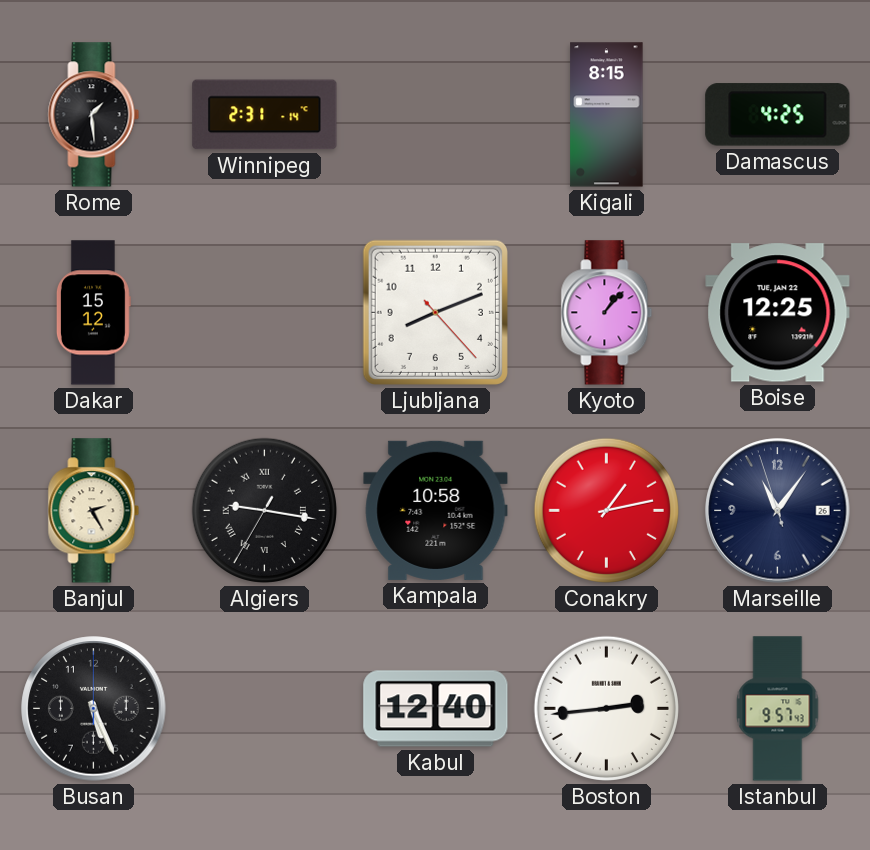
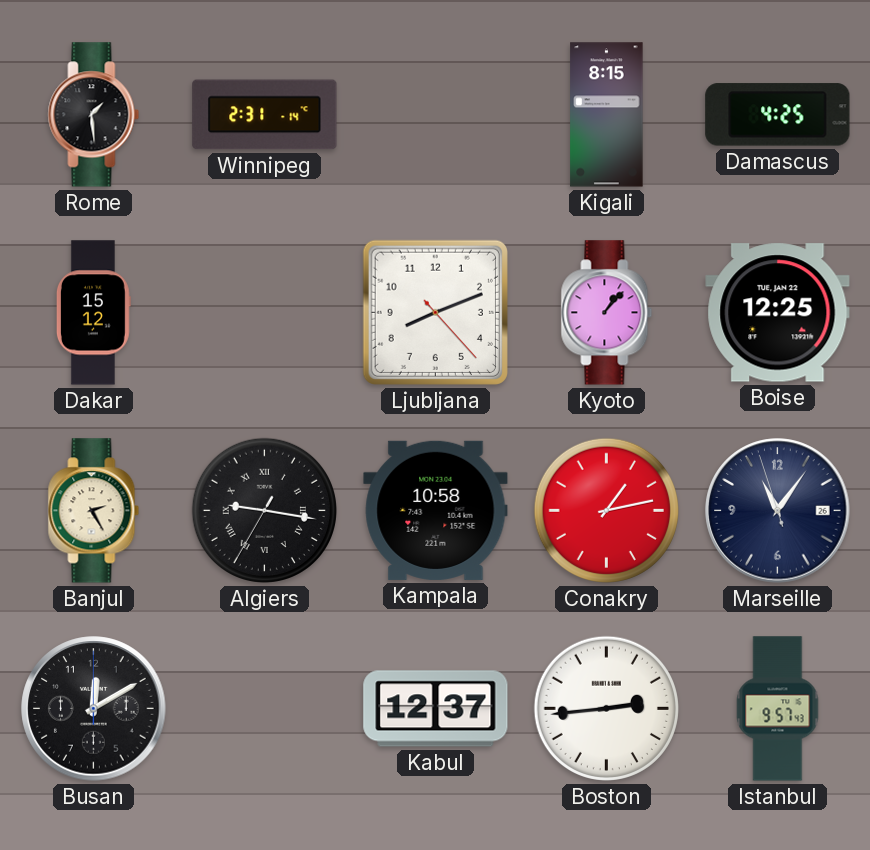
Busan: 5:26 -> 12:10
Kabul: 12:40 -> 12:37
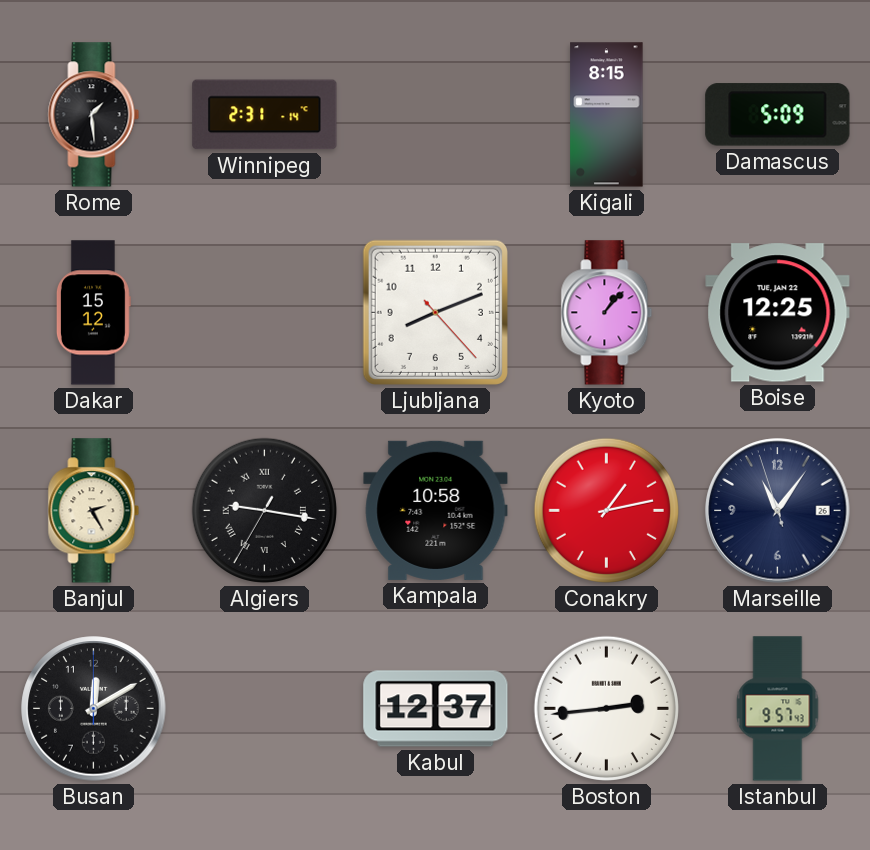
Damascus: 4:25 -> 5:09
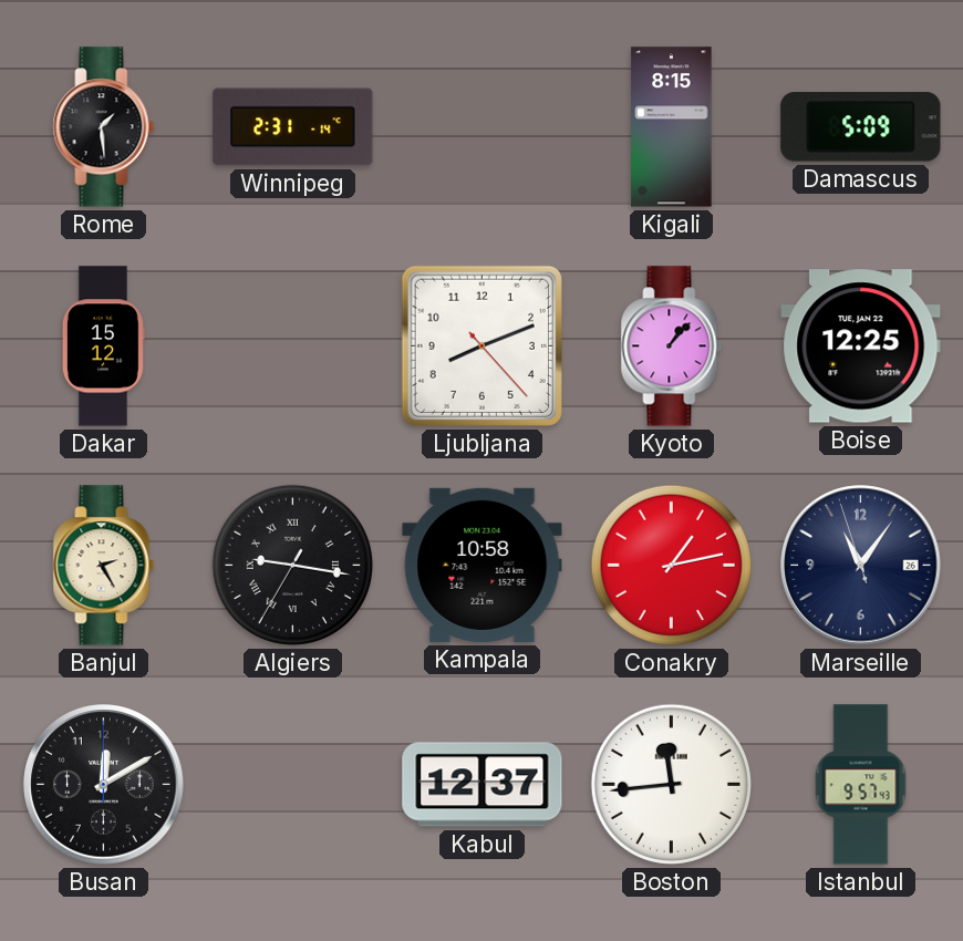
Boston: 2:44 -> 11:44
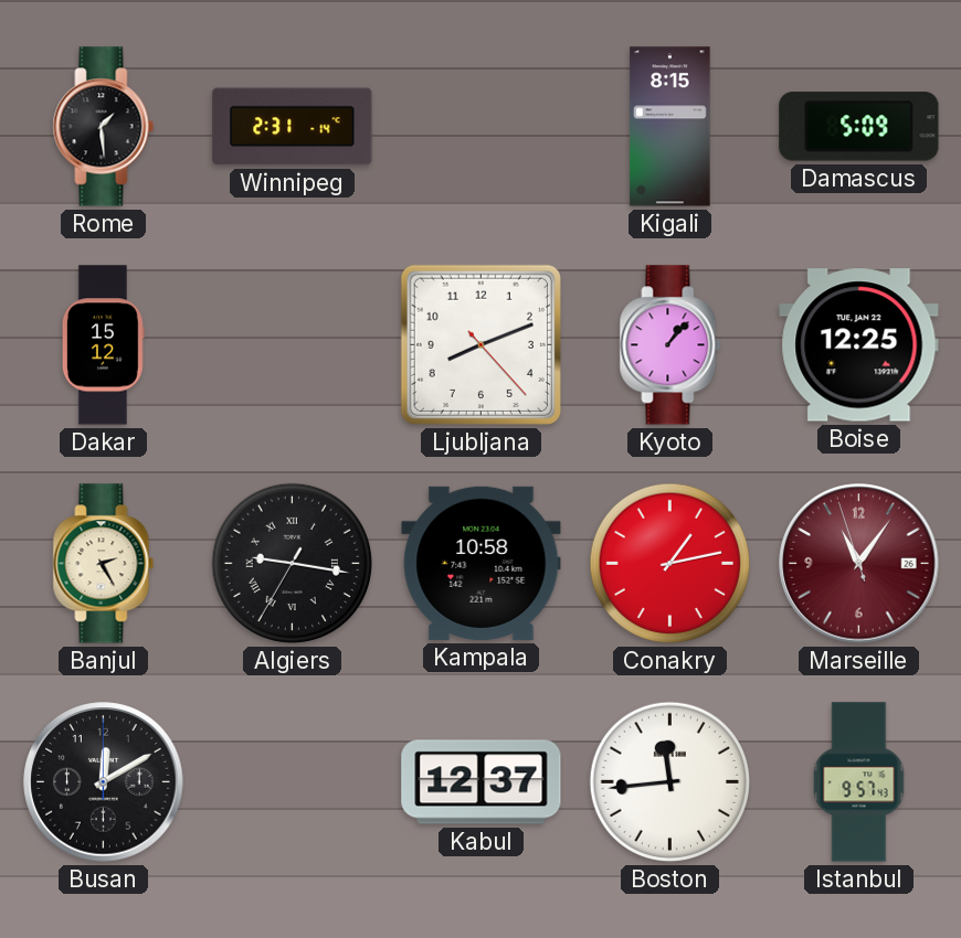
Marseille dial: navy -> burgundy
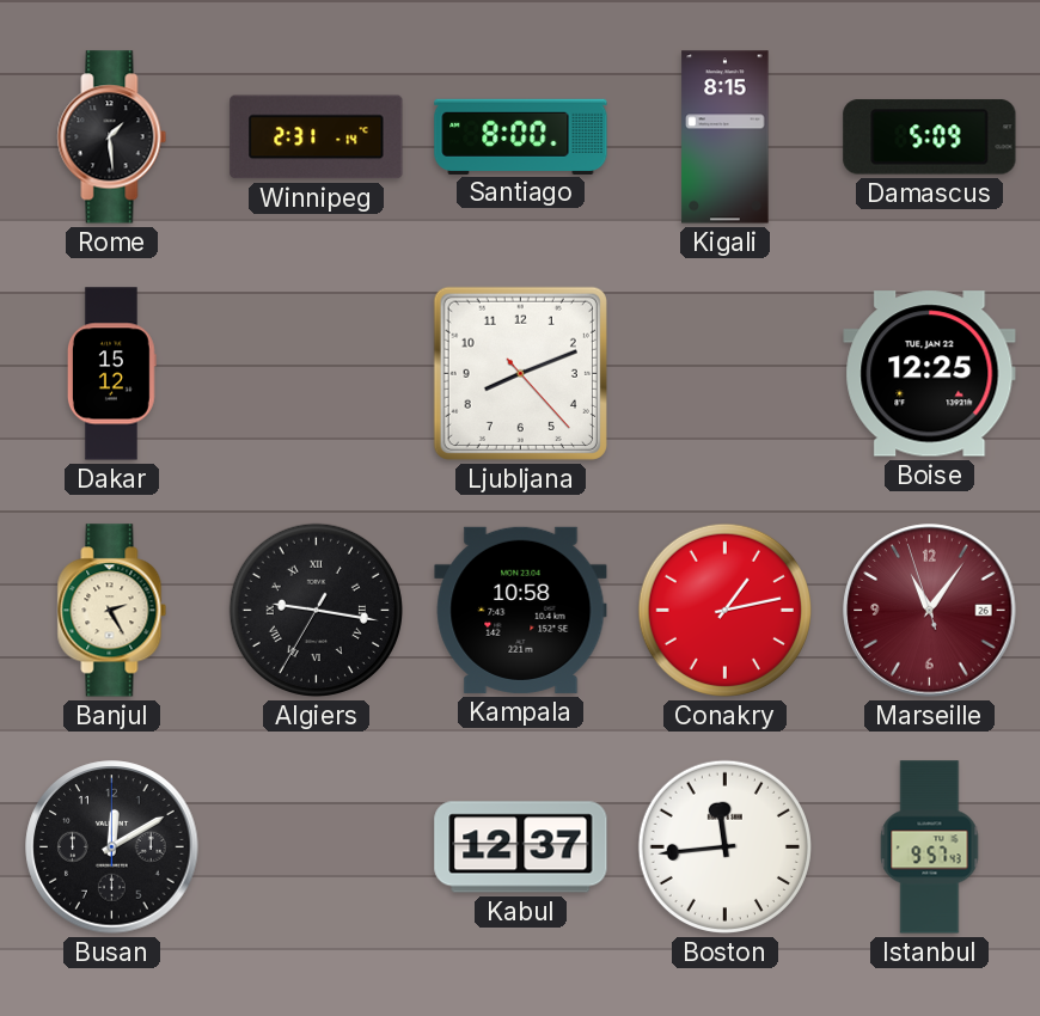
Santiago: none -> 8:00
Kyoto: 1:07 -> none
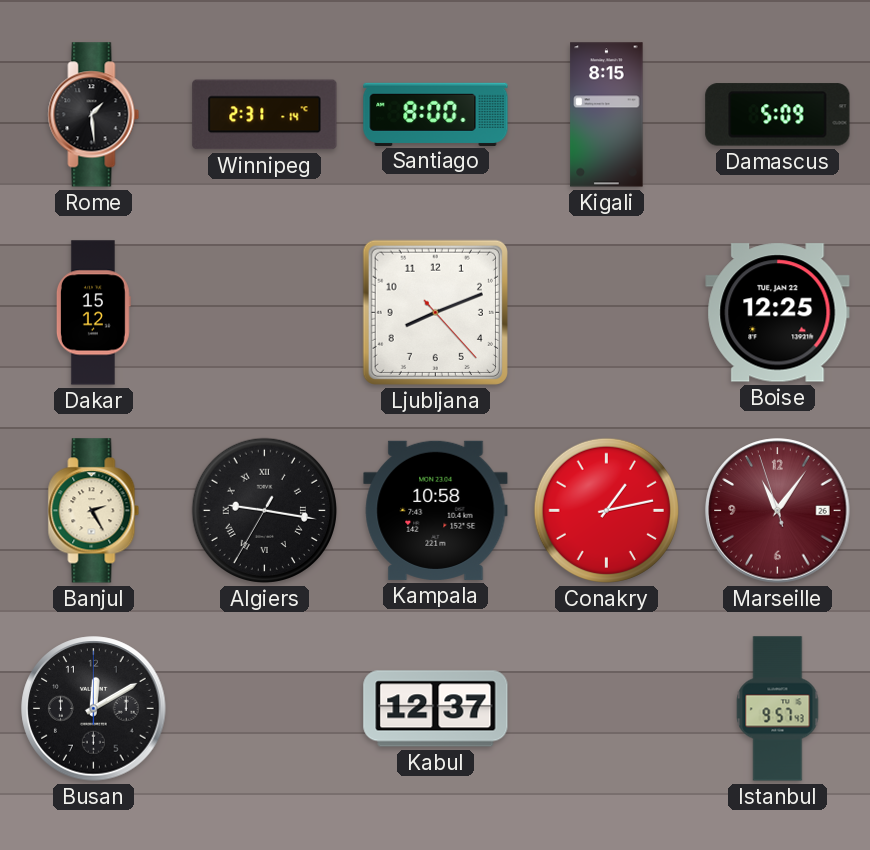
Boston: 11:44 -> none
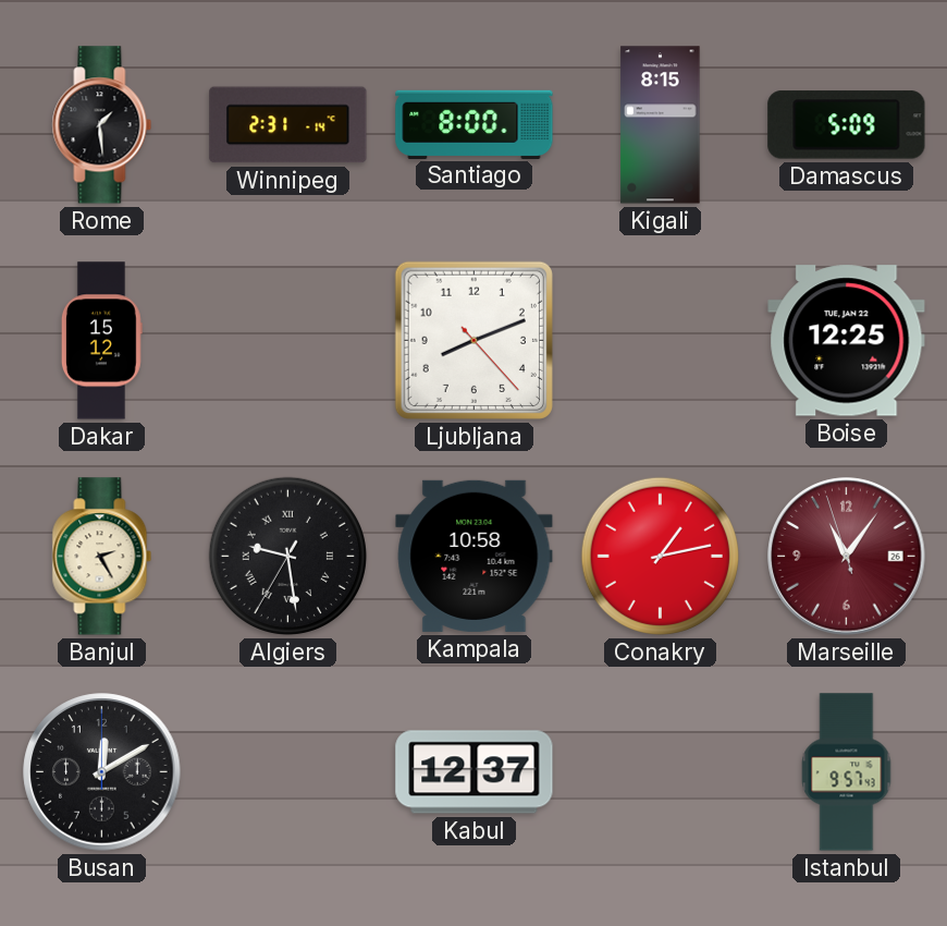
Algiers: 9:16 -> 9:28
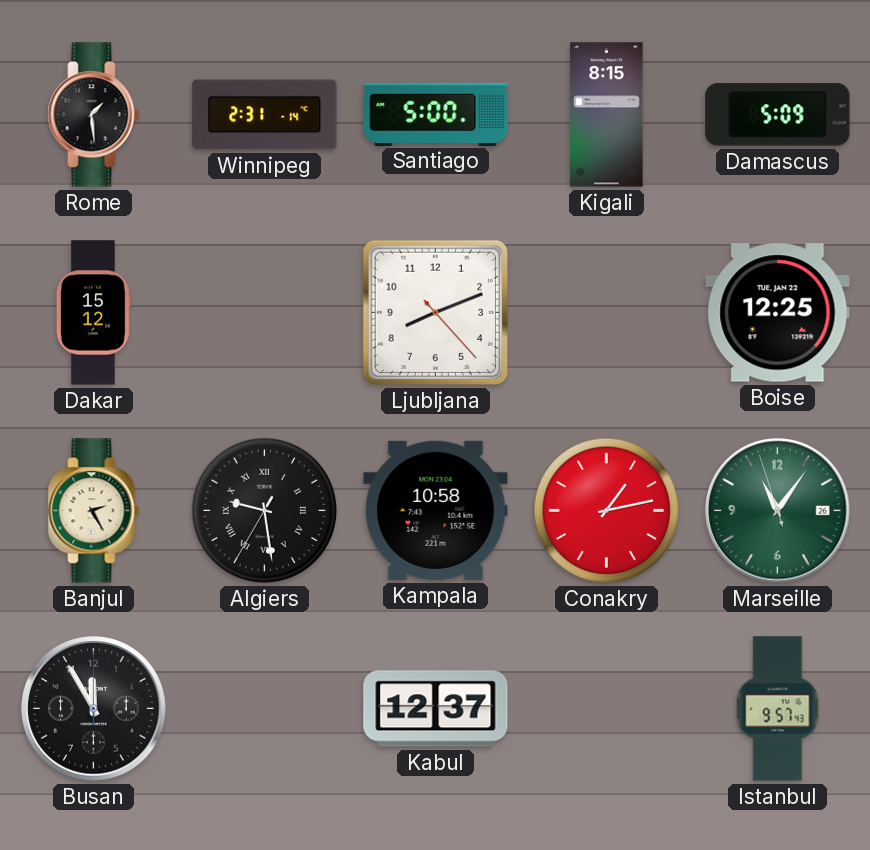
Santiago: 8:00 -> 5:00
Marseille dial: burgundy -> green
Busan: 12:10 -> 11:55
